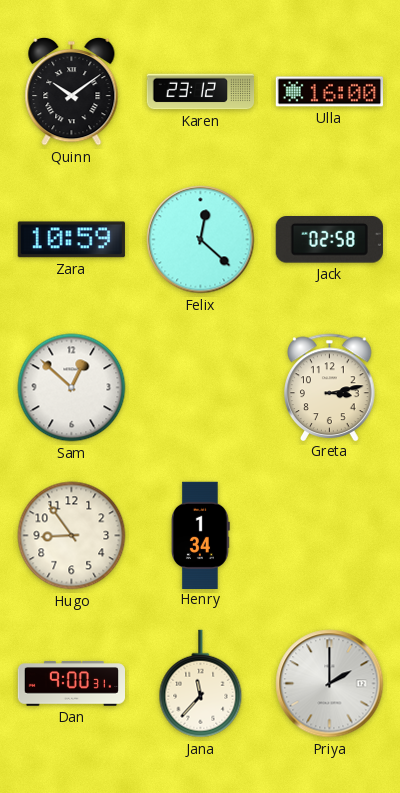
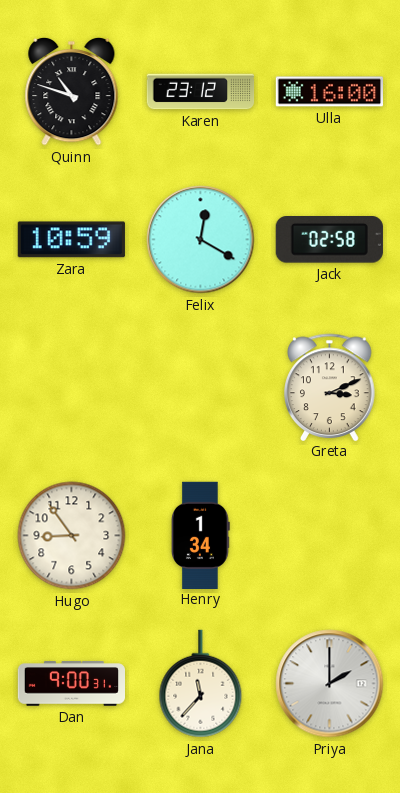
Quinn: 10:09 -> 10:48
Felix: 12:22 -> 12:20
Sam: 12:52 -> none
Greta: 3:13 -> 3:11
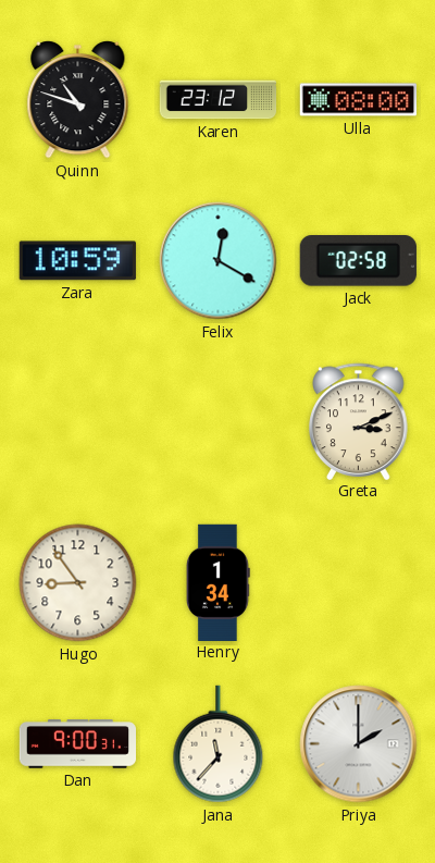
Ulla: 16:00 -> 08:00
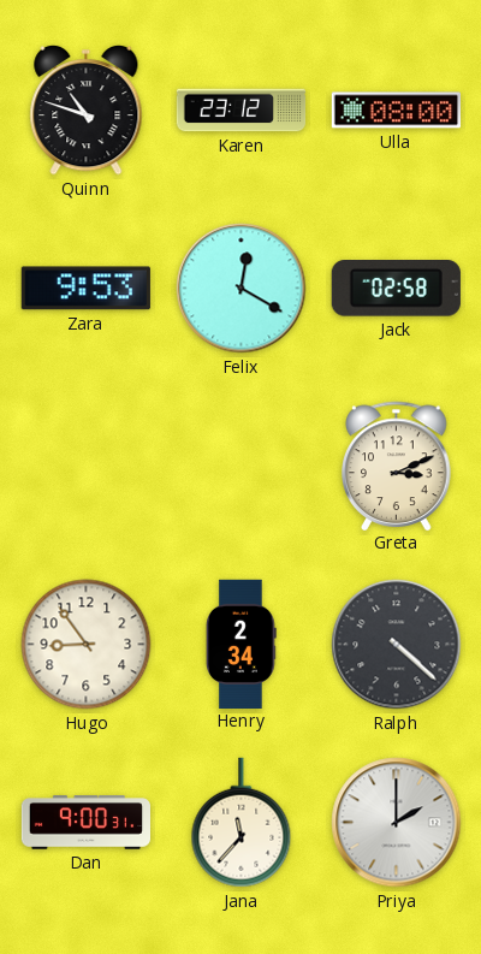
Zara: 10:59 -> 9:53
Henry: 1:34 -> 2:34
Ralph: none -> 4:22
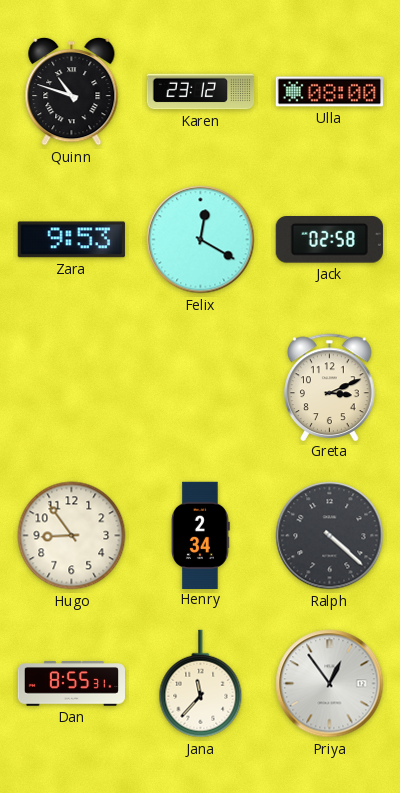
Dan: 9:00 -> 8:55
Priya: 2:00 -> 12:54
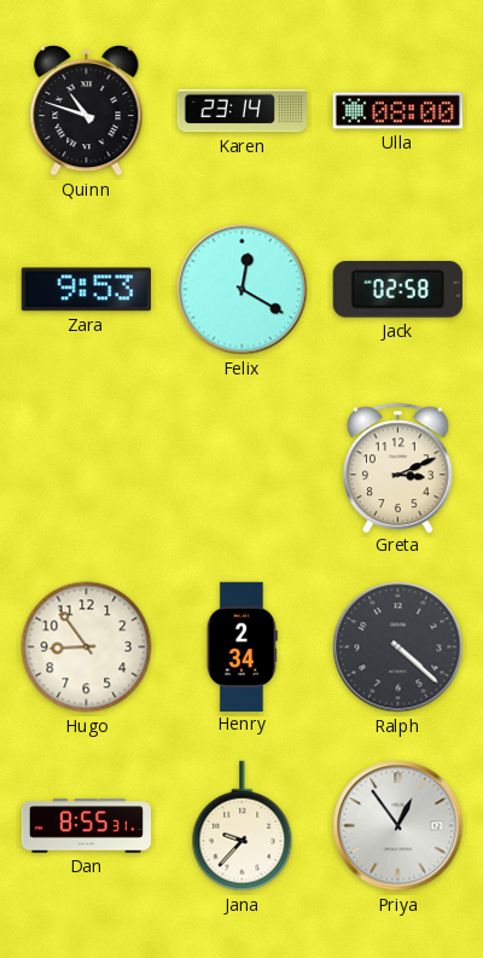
Karen: 23:12 -> 23:14
Jana: 11:37 -> 9:37
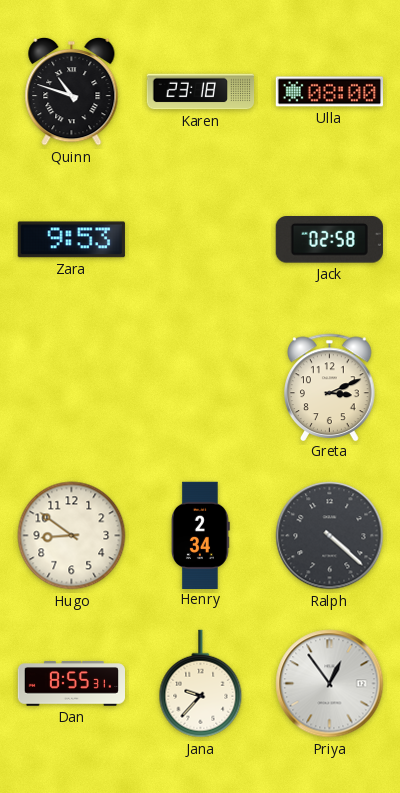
Karen: 23:14 -> 23:18
Felix: 12:20 -> none
Hugo: 8:54 -> 8:51
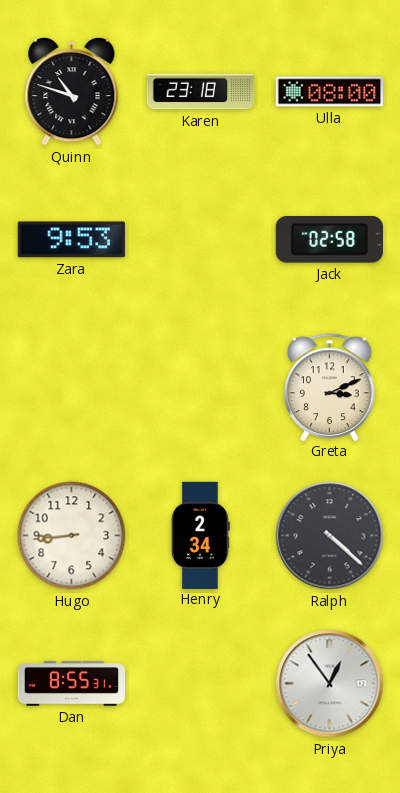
Hugo: 8:51 -> 8:44
Jana: 9:37 -> none
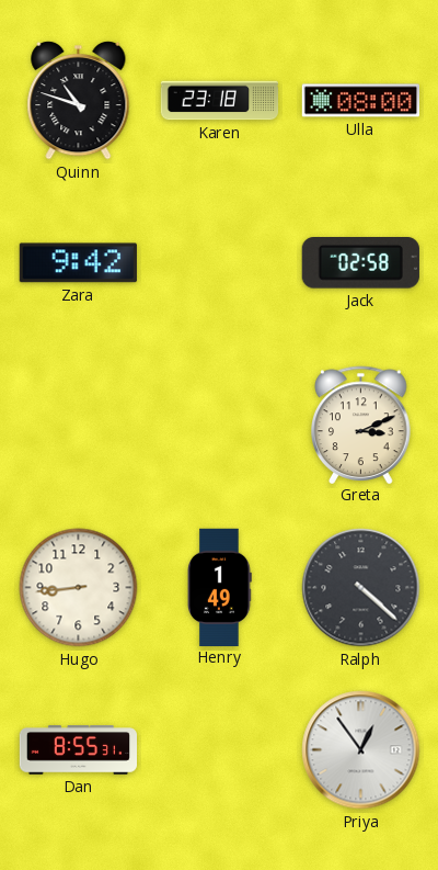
Zara: 9:53 -> 9:42
Henry: 2:34 -> 1:49
